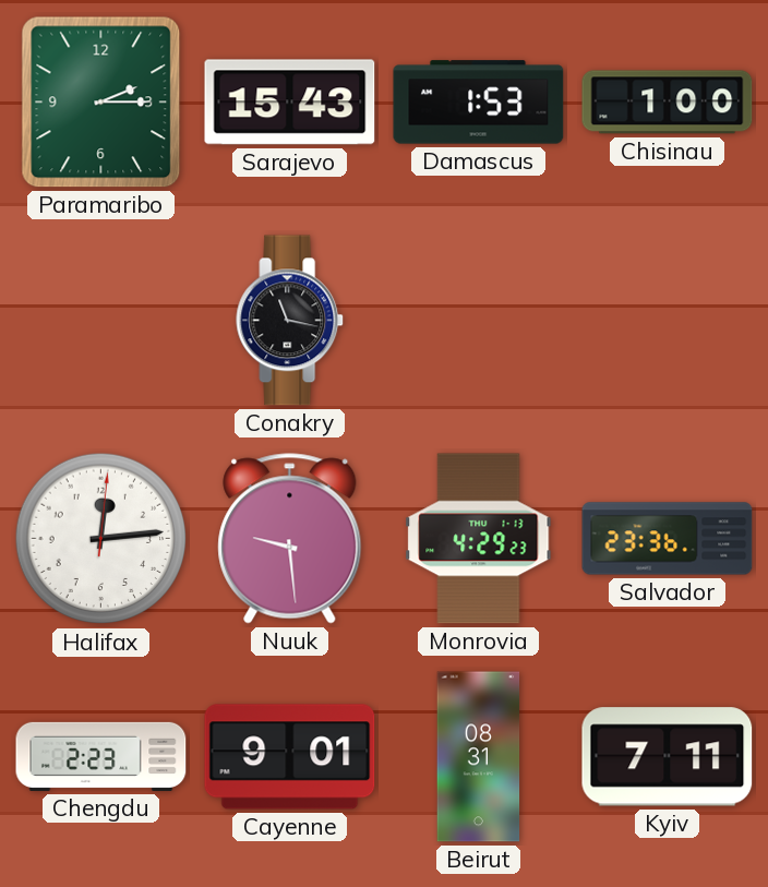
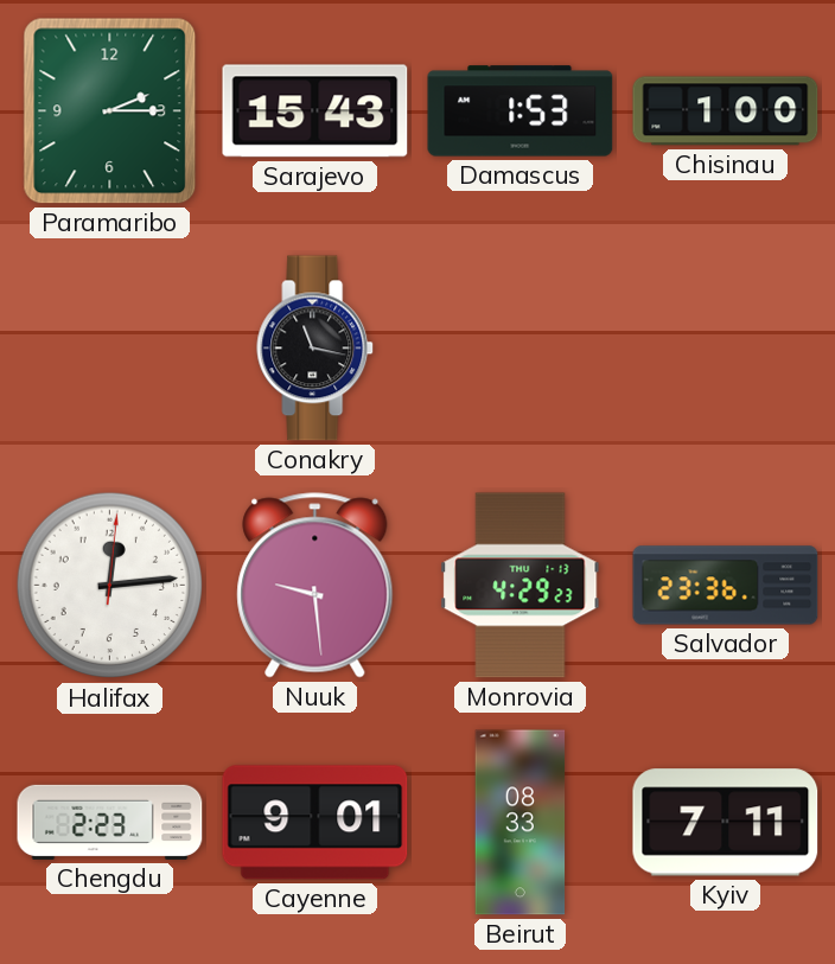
Beirut: 08:31 -> 08:33
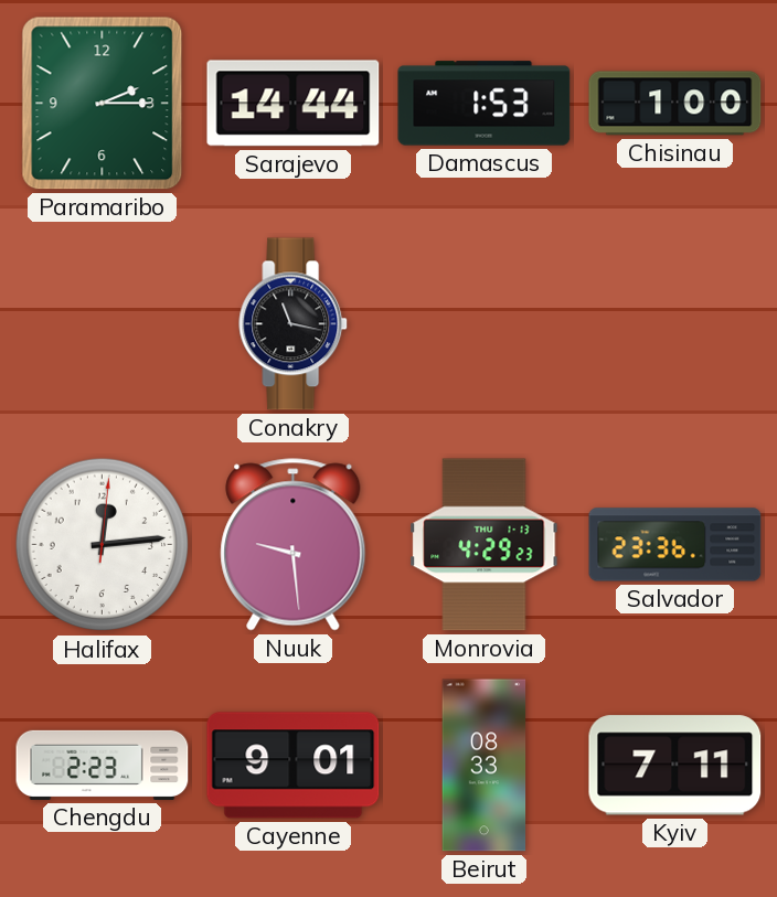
Sarajevo: 15:43 -> 14:44
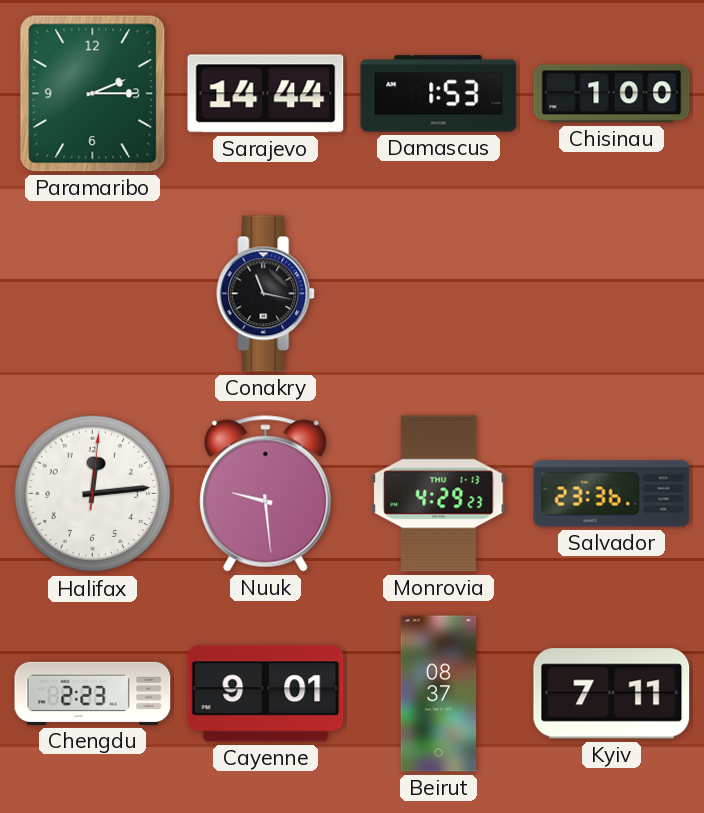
Beirut: 08:33 -> 08:37
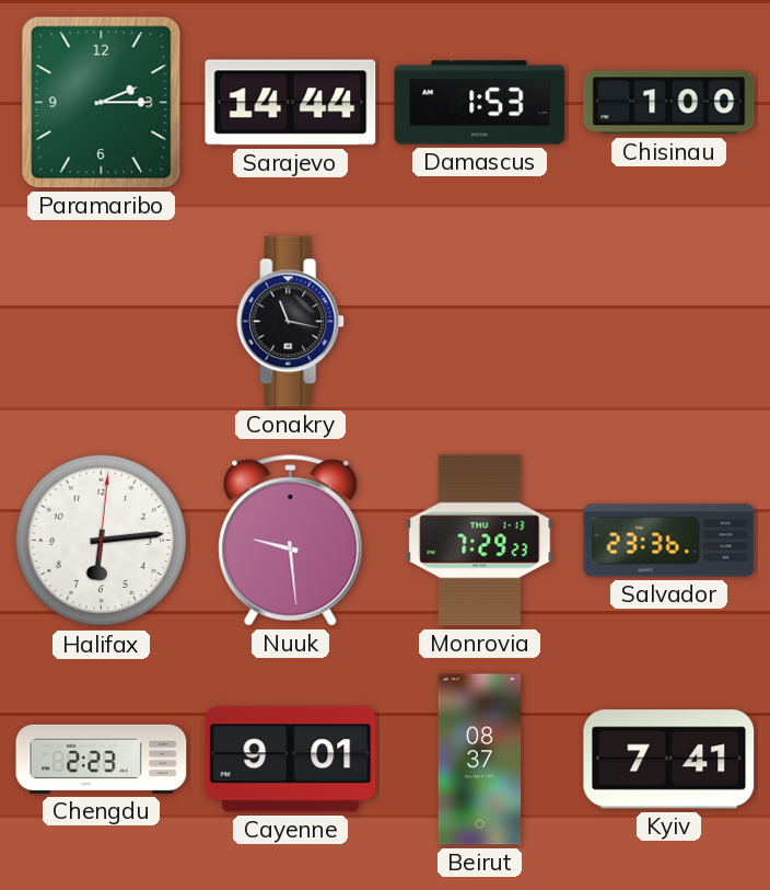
Halifax: 12:14 -> 6:14
Monrovia: 4:29 -> 7:29
Kyiv: 7:11 -> 7:41
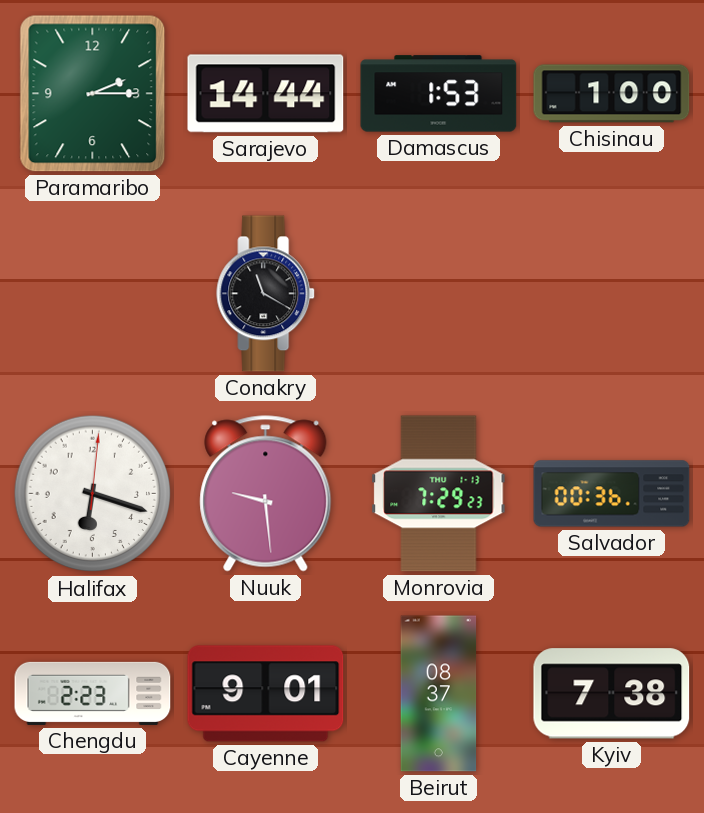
Conakry: 11:17 -> 11:20
Halifax: 6:14 -> 6:18
Salvador: 23:36 -> 00:36
Kyiv: 7:41 -> 7:38
